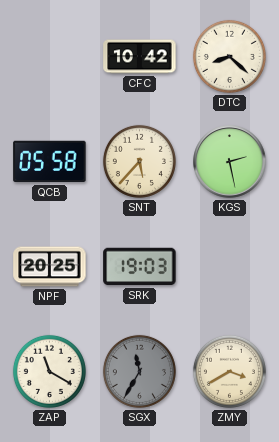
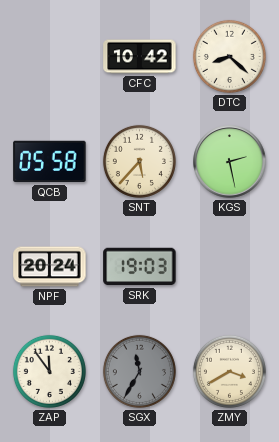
NPF: 20:25 -> 20:24
ZAP: 11:20 -> 11:54
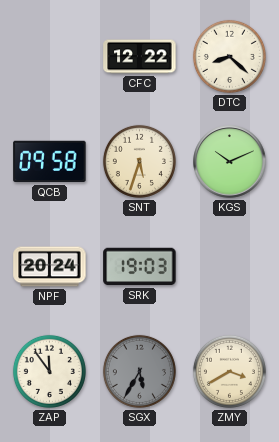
CFC: 10:42 -> 12:22
QCB: 05:58 -> 09:58
SNT: 5:37 -> 5:33
KGS: 2:28 -> 10:11
SGX: 11:35 -> 5:35
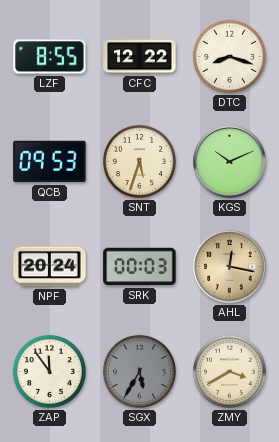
LZF: none -> 8:55
DTC: 8:22 -> 8:18
QCB: 09:58 -> 09:53
SRK: 19:03 -> 00:03
AHL: none -> 12:17
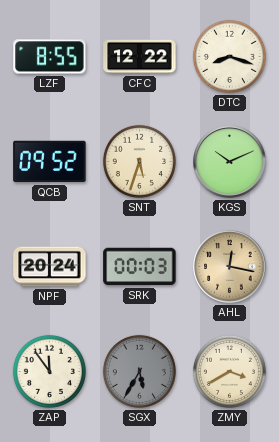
QCB: 09:53 -> 09:52
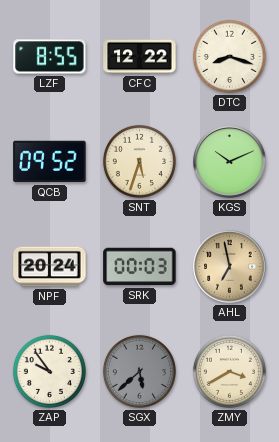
AHL: 12:17 -> 6:58
ZAP: 11:54 -> 9:54
SGX: 5:35 -> 5:38
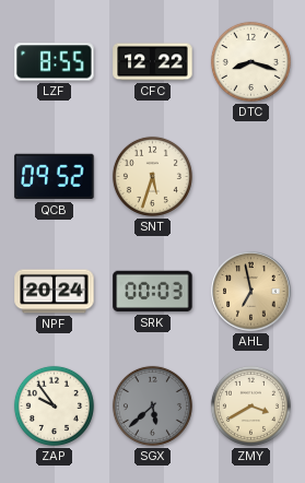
KGS: 10:11 -> none
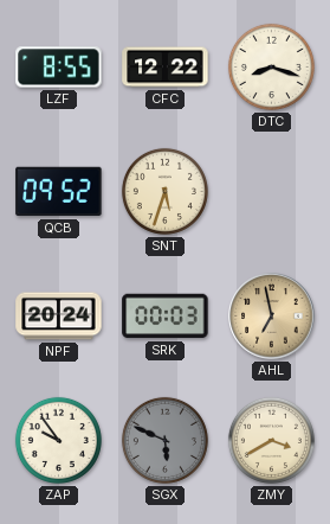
SGX: 5:38 -> 5:49
